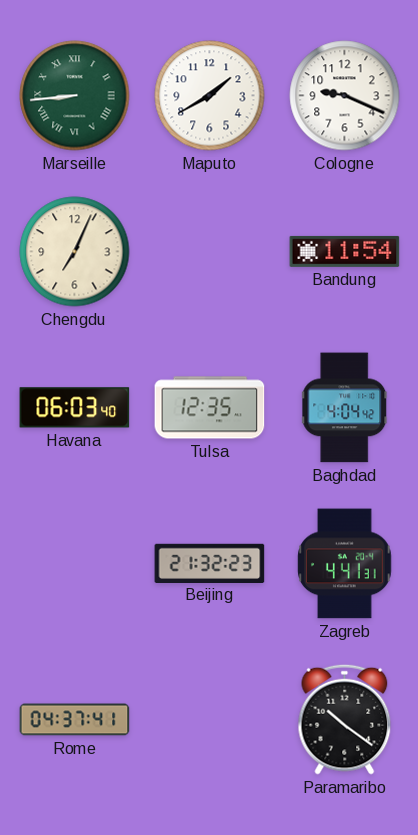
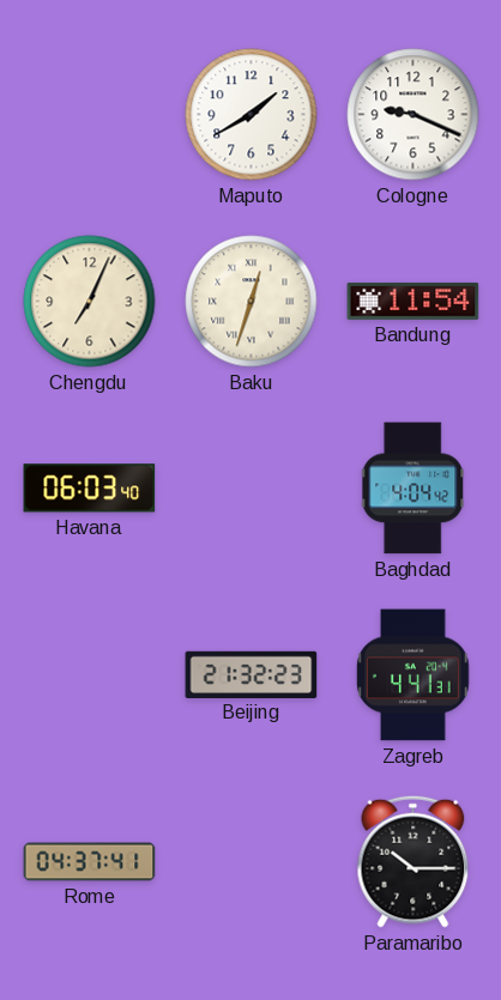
Marseille: 8:44 -> none
Baku: none -> 12:33
Tulsa: 12:35 -> none
Paramaribo: 10:21 -> 10:15
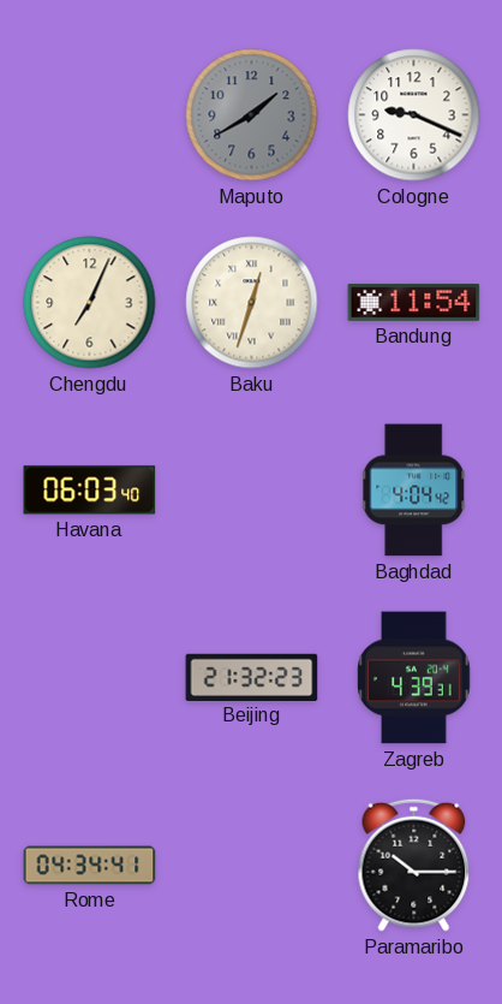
Maputo dial: white -> grey
Zagreb: 4:41 -> 4:39
Rome: 04:37 -> 04:34
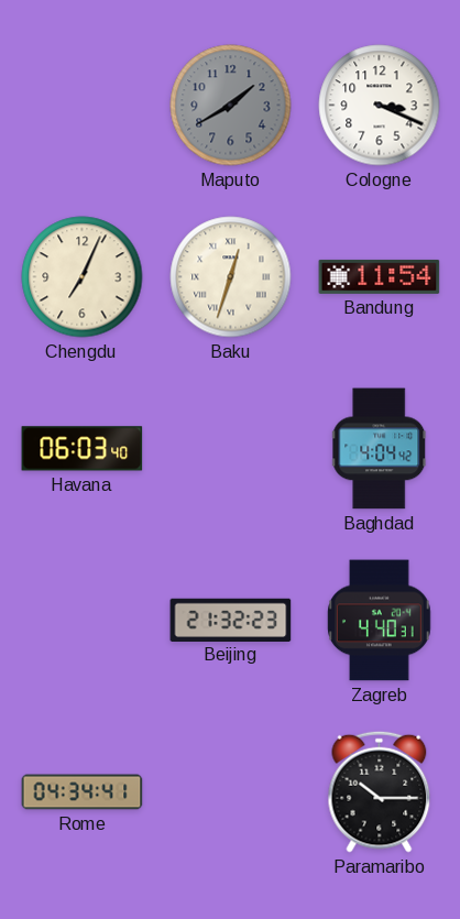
Cologne: 9:19 -> 3:19
Zagreb: 4:39 -> 4:40
